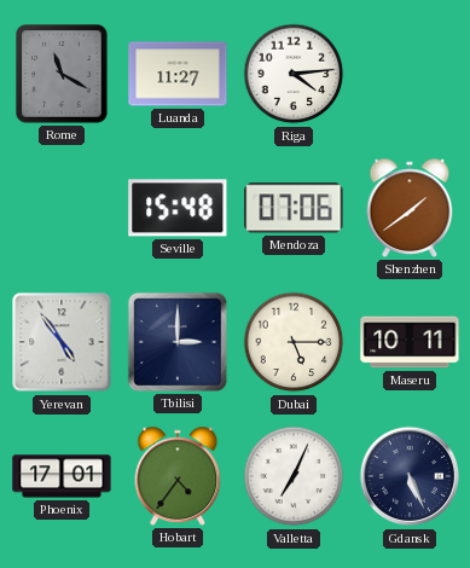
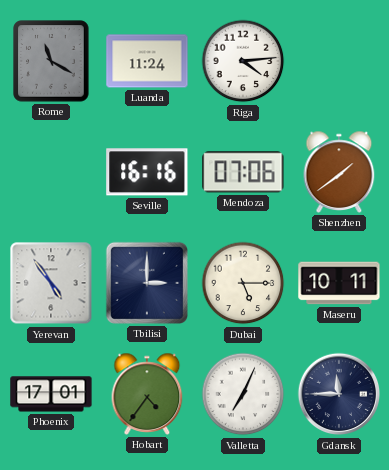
Luanda: 11:27 -> 11:24
Seville: 15:48 -> 16:16
Gdansk: 5:26 -> 11:45
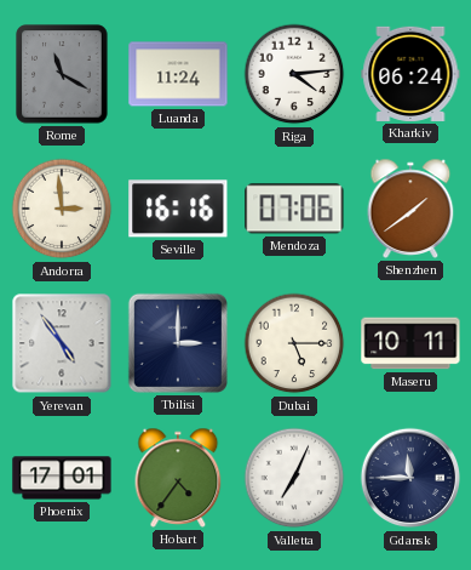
Kharkiv: none -> 06:24
Andorra: none -> 2:59
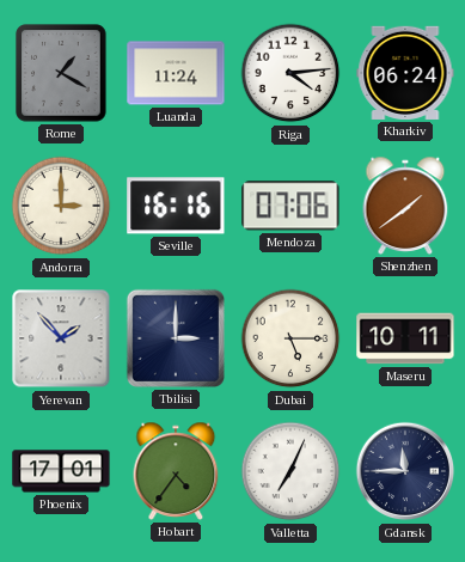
Rome: 11:20 -> 1:20
Andorra: 2:59 -> 3:00
Yerevan: 4:54 -> 1:53
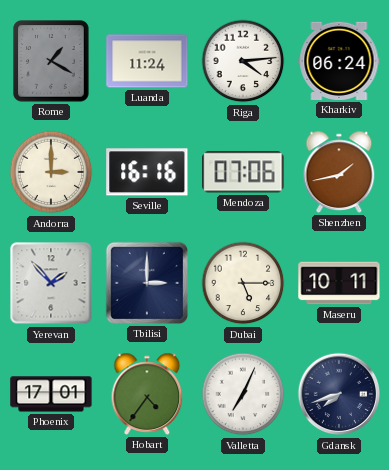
Shenzhen: 1:39 -> 1:43
Gdansk: 11:45 -> 7:42
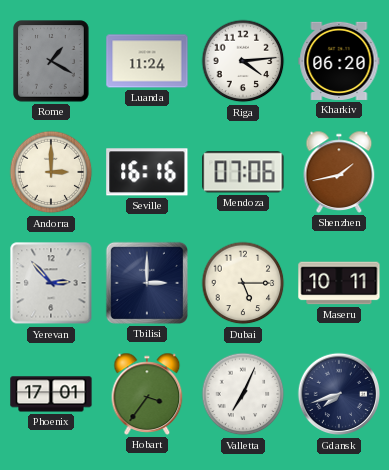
Kharkiv: 06:24 -> 06:20
Yerevan: 1:53 -> 2:53
Hobart: 4:36 -> 3:36
